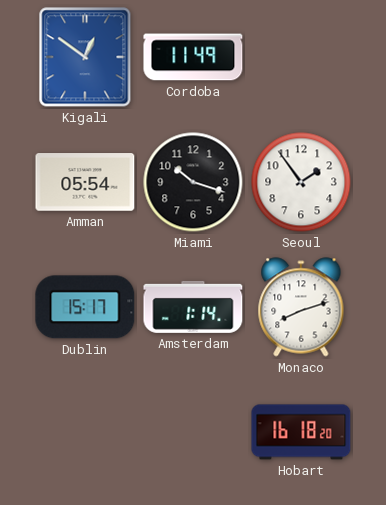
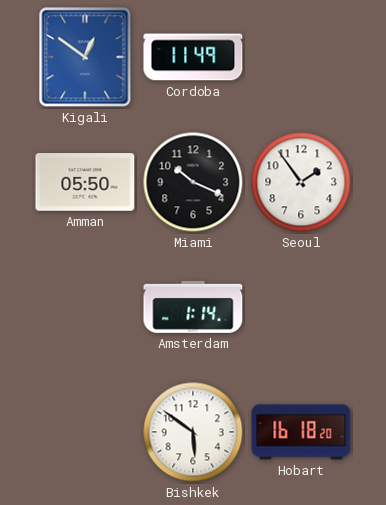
Amman: 05:54 -> 05:50
Miami: 10:18 -> 10:19
Dublin: 15:17 -> none
Monaco: 8:12 -> none
Bishkek: none -> 5:51
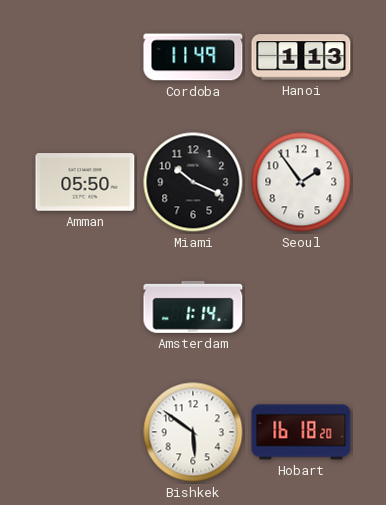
Kigali: 12:51 -> none
Hanoi: none -> 1:13
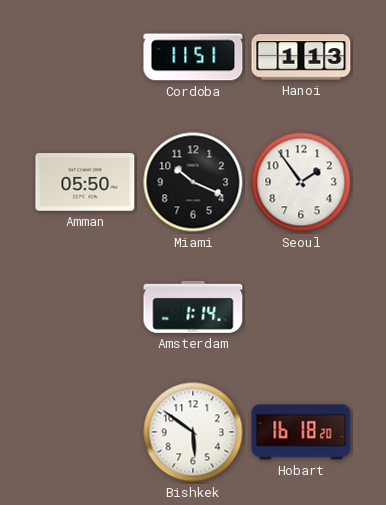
Cordoba: 11:49 -> 11:51
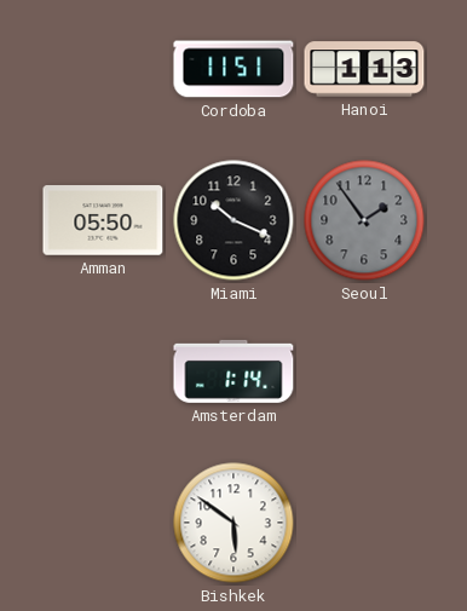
Seoul dial: white -> grey
Hobart: 16:18 -> none
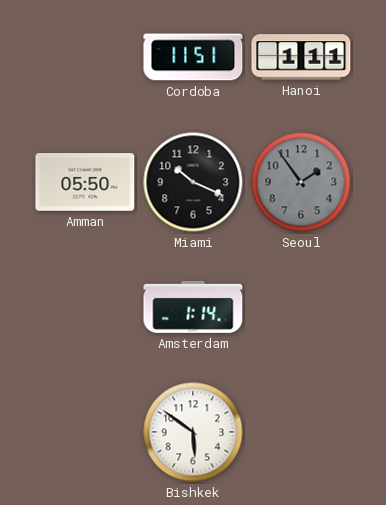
Hanoi: 1:13 -> 1:11
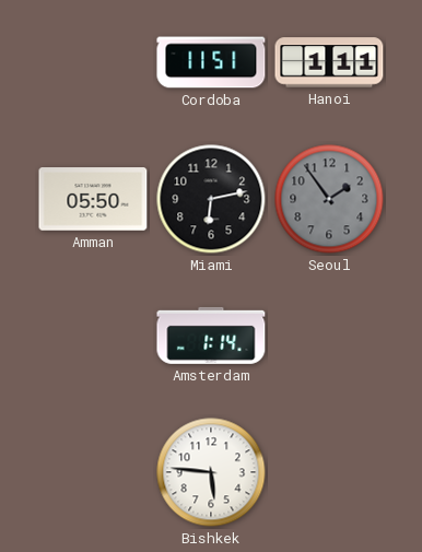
Miami: 10:19 -> 6:13
Bishkek: 5:51 -> 5:46
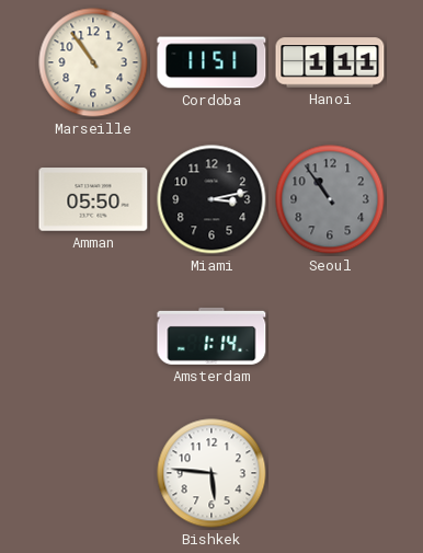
Marseille: none -> 10:54
Miami: 6:13 -> 3:13
Seoul: 1:54 -> 10:54
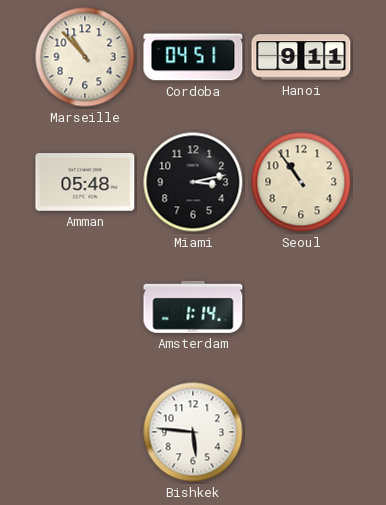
Marseille: 10:54 -> 10:53
Cordoba: 11:51 -> 04:51
Hanoi: 1:11 -> 9:11
Amman: 05:50 -> 05:48
Seoul dial: grey -> cream
